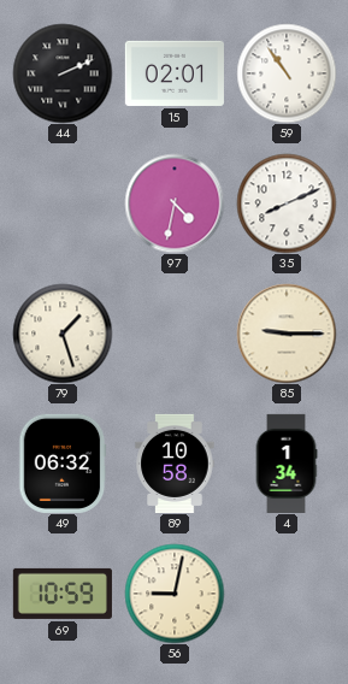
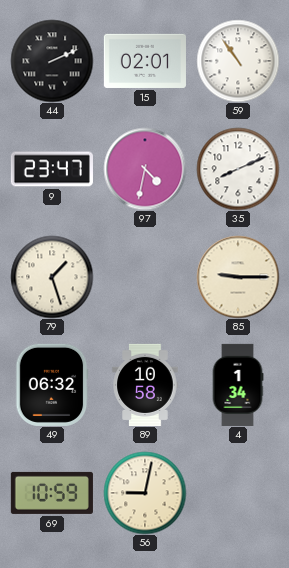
9: none -> 23:47
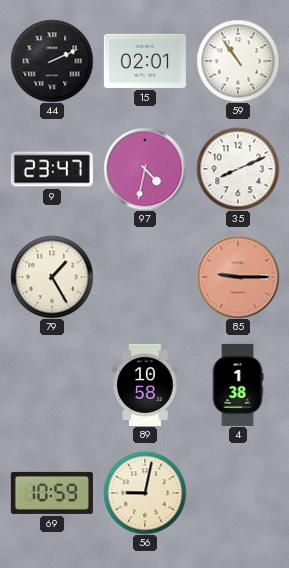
79: 1:27 -> 1:25
85 dial: cream -> salmon
49: 06:32 -> none
4: 1:34 -> 1:38
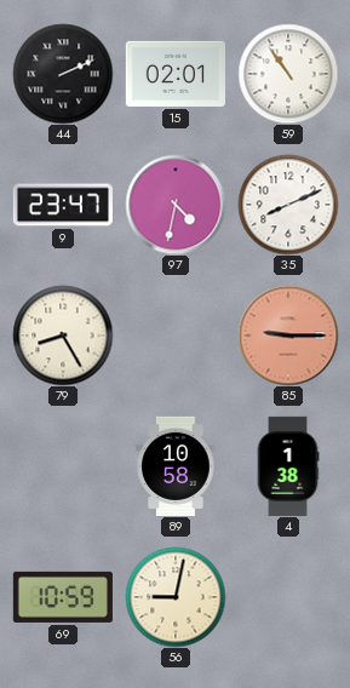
79: 1:25 -> 8:25
